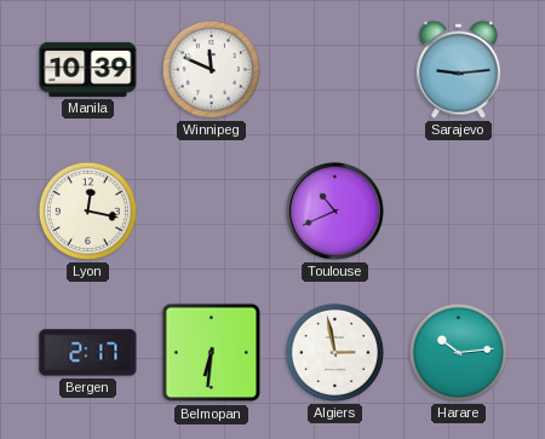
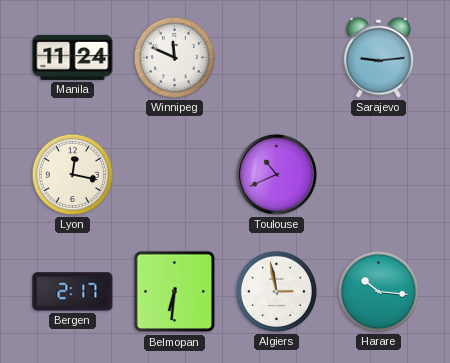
Manila: 10:39 -> 11:24
Harare: 10:14 -> 10:16
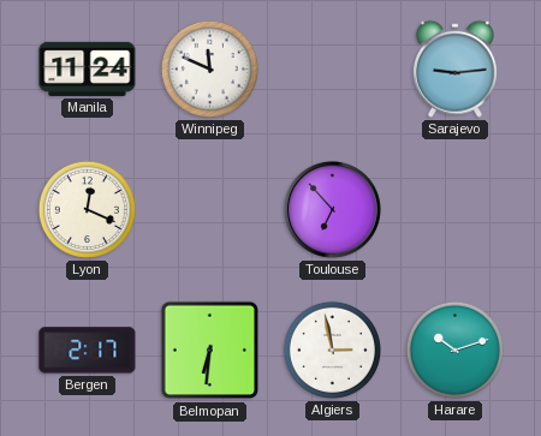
Lyon: 12:17 -> 12:19
Toulouse: 10:41 -> 6:53
Harare: 10:16 -> 10:12
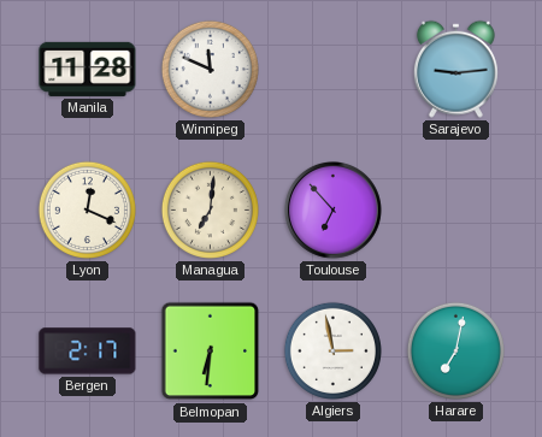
Manila: 11:24 -> 11:28
Managua: none -> 7:01
Harare: 10:12 -> 7:02
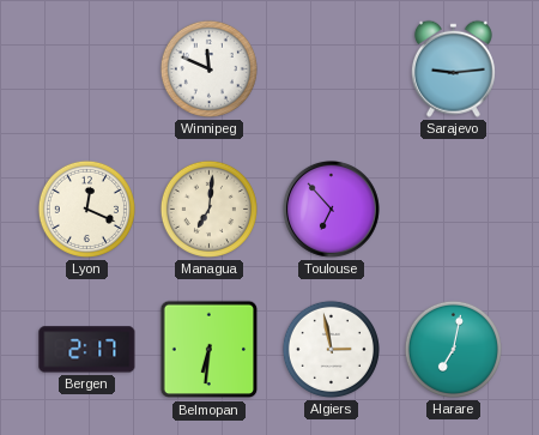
Manila: 11:28 -> none
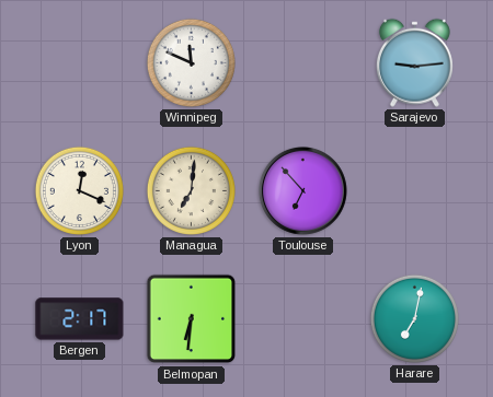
Algiers: 2:58 -> none
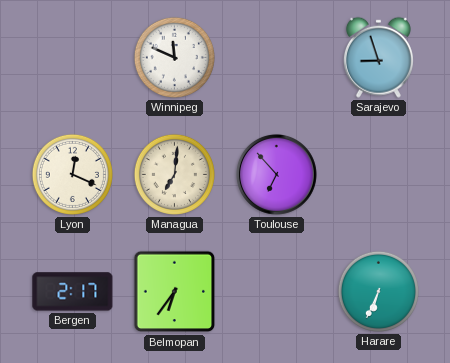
Sarajevo: 9:14 -> 8:57
Belmopan: 6:31 -> 6:36
Harare: 7:02 -> 6:34
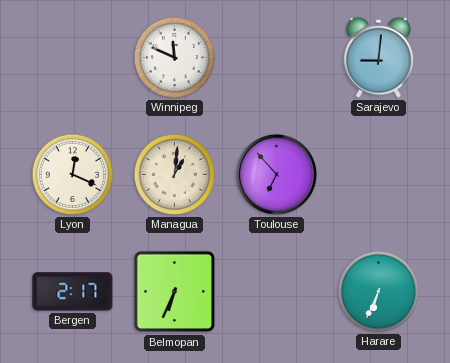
Sarajevo: 8:57 -> 9:01
Managua: 7:01 -> 1:01
Belmopan: 6:36 -> 6:34
